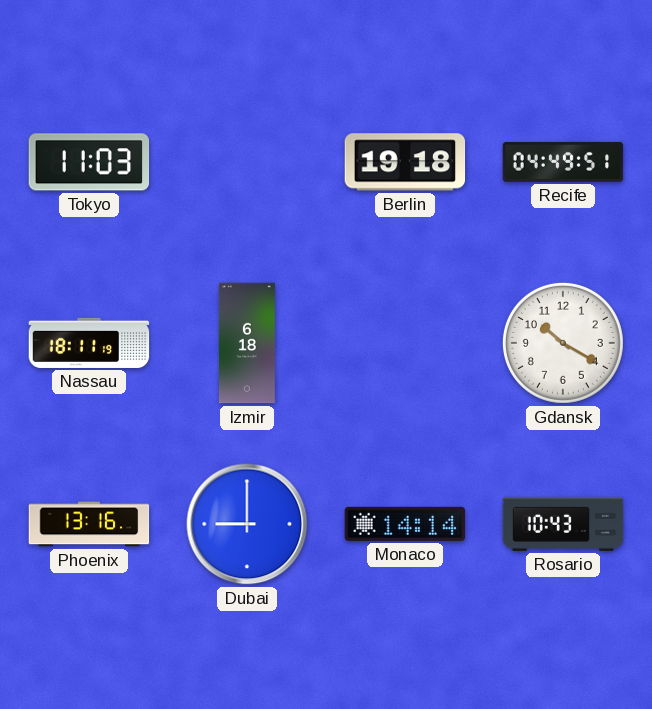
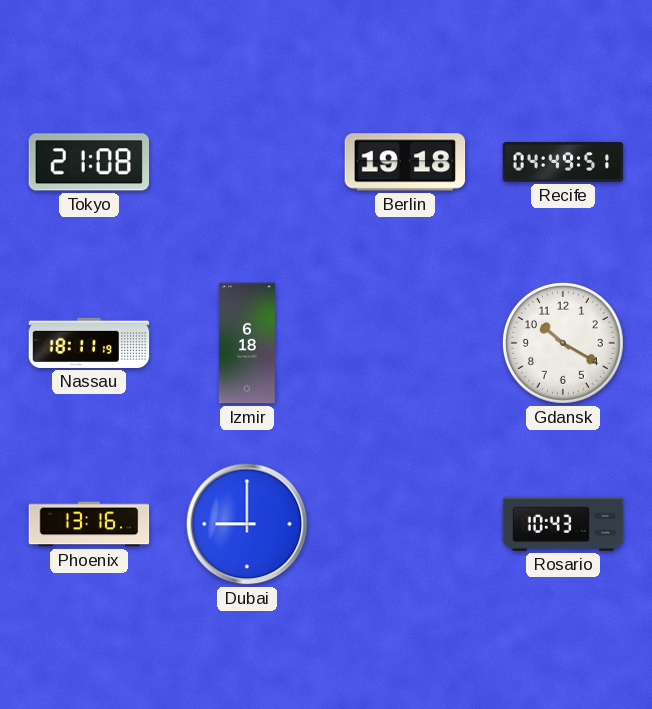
Tokyo: 11:03 -> 21:08
Monaco: 14:14 -> none
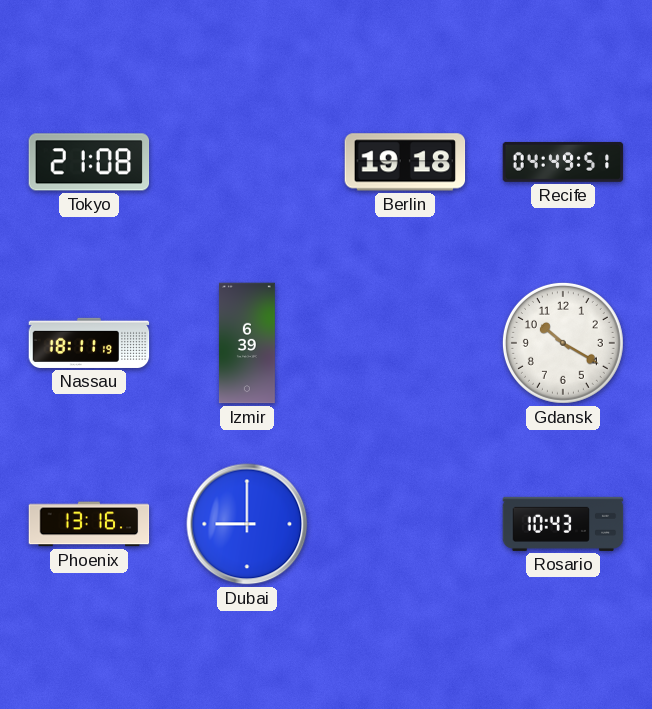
Izmir: 6:18 -> 6:39
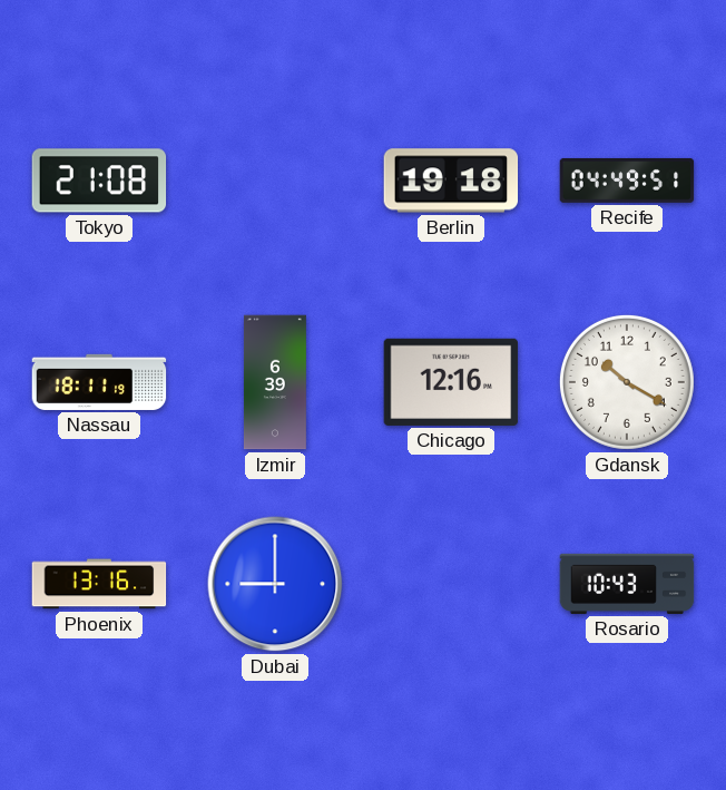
Chicago: none -> 12:16
